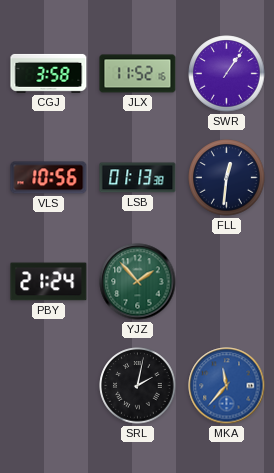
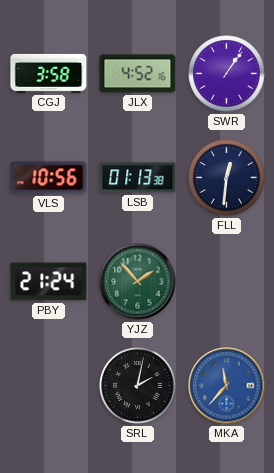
JLX: 11:52 -> 4:52
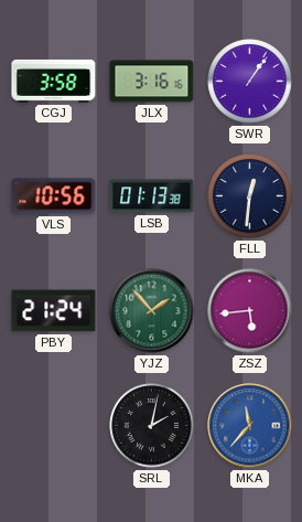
JLX: 4:52 -> 3:16
ZSZ: none -> 5:44
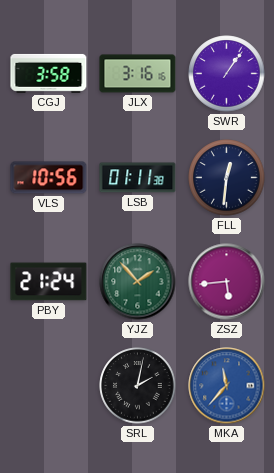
LSB: 01:13 -> 01:11
